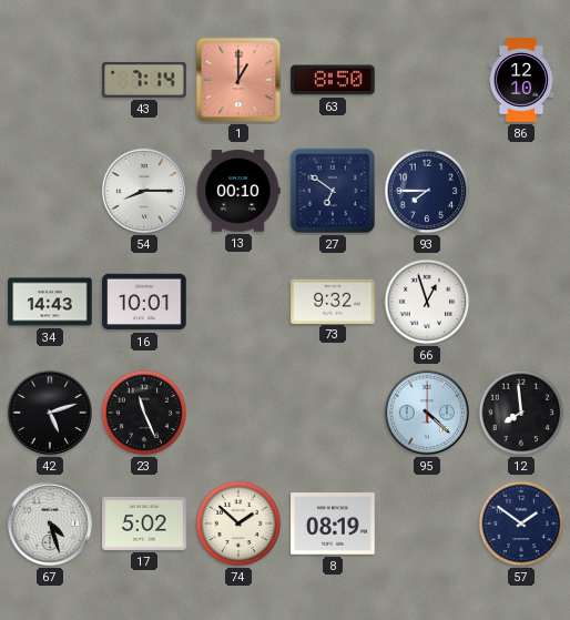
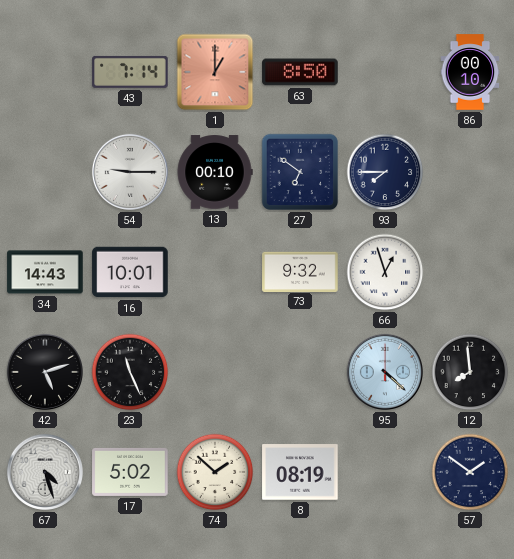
86: 12:10 -> 00:10
54: 8:15 -> 9:15
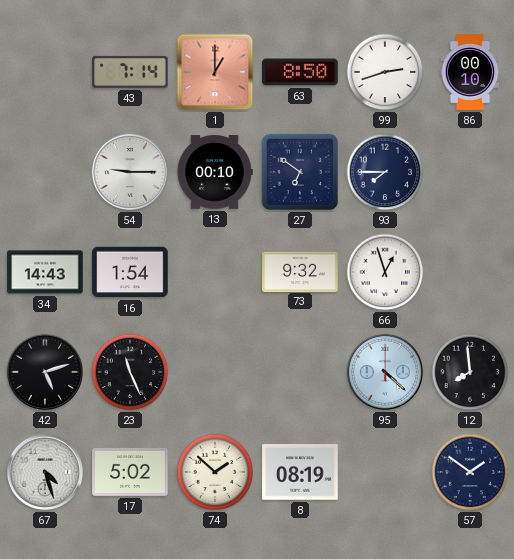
99: none -> 2:42
16: 10:01 -> 1:54
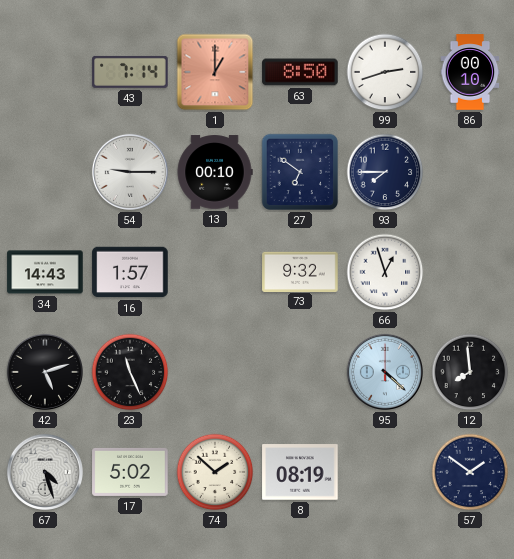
16: 1:54 -> 1:57
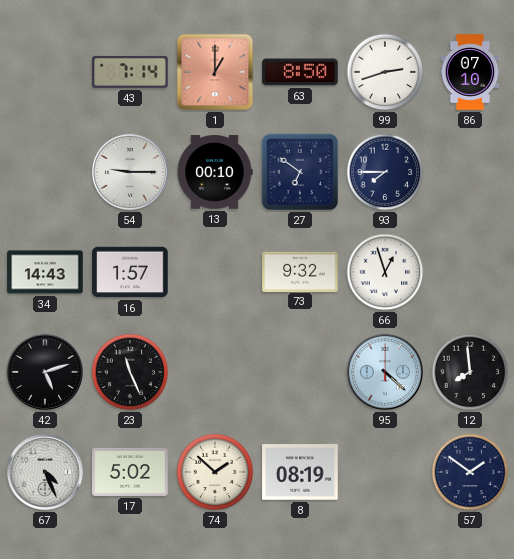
86: 00:10 -> 07:10
67: 4:27 -> 4:26
